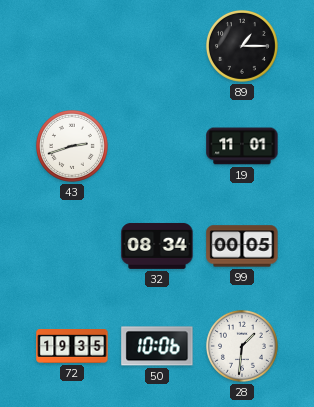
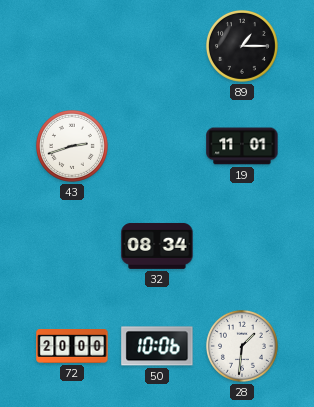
99: 00:05 -> none
72: 19:35 -> 20:00
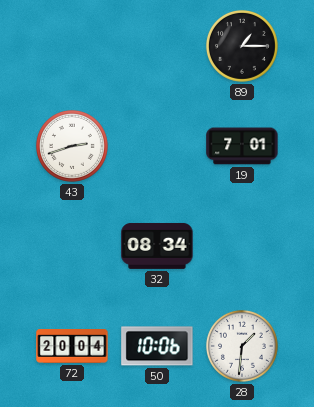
19: 11:01 -> 7:01
72: 20:00 -> 20:04
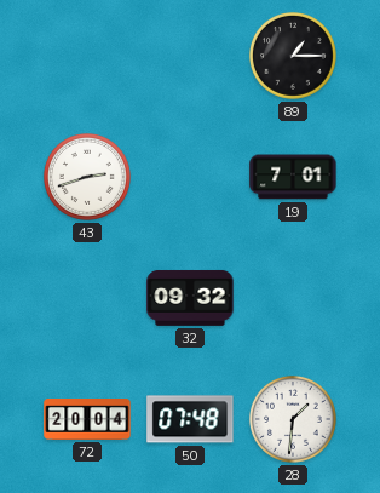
32: 08:34 -> 09:32
50: 10:06 -> 07:48
